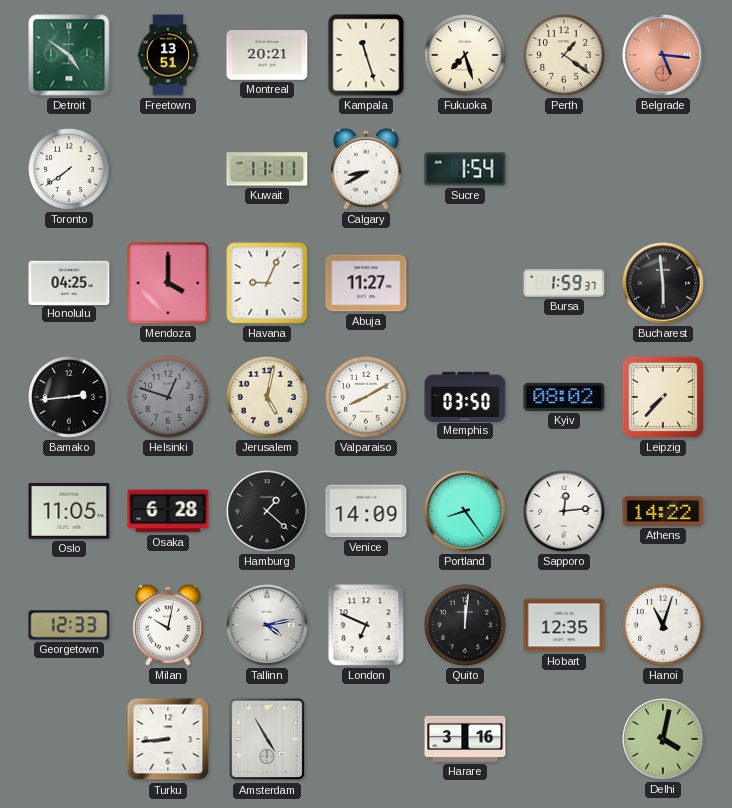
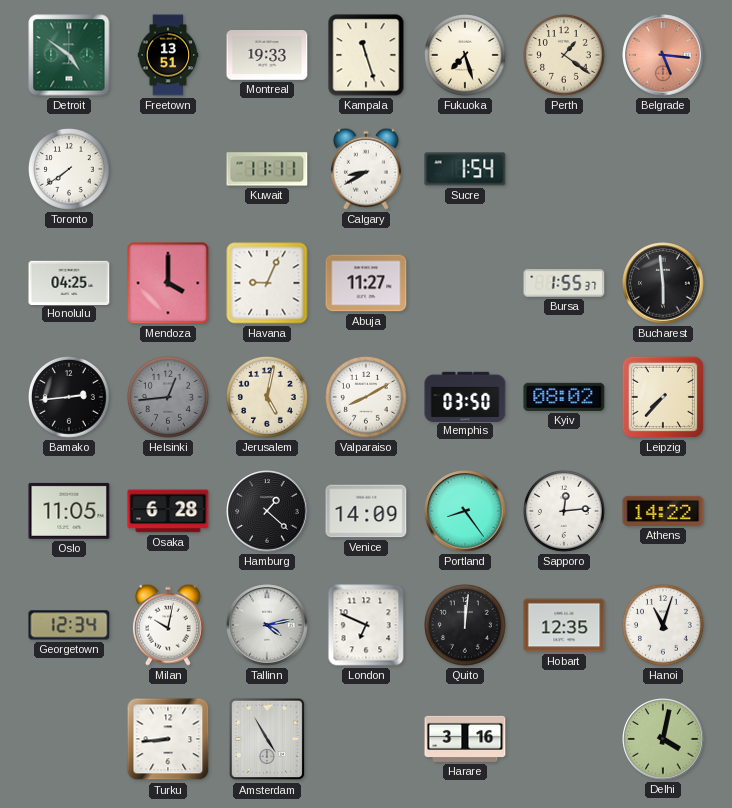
Montreal: 20:21 -> 19:33
Bursa: 1:59 -> 1:55
Helsinki: 12:48 -> 12:44
Georgetown: 12:33 -> 12:34
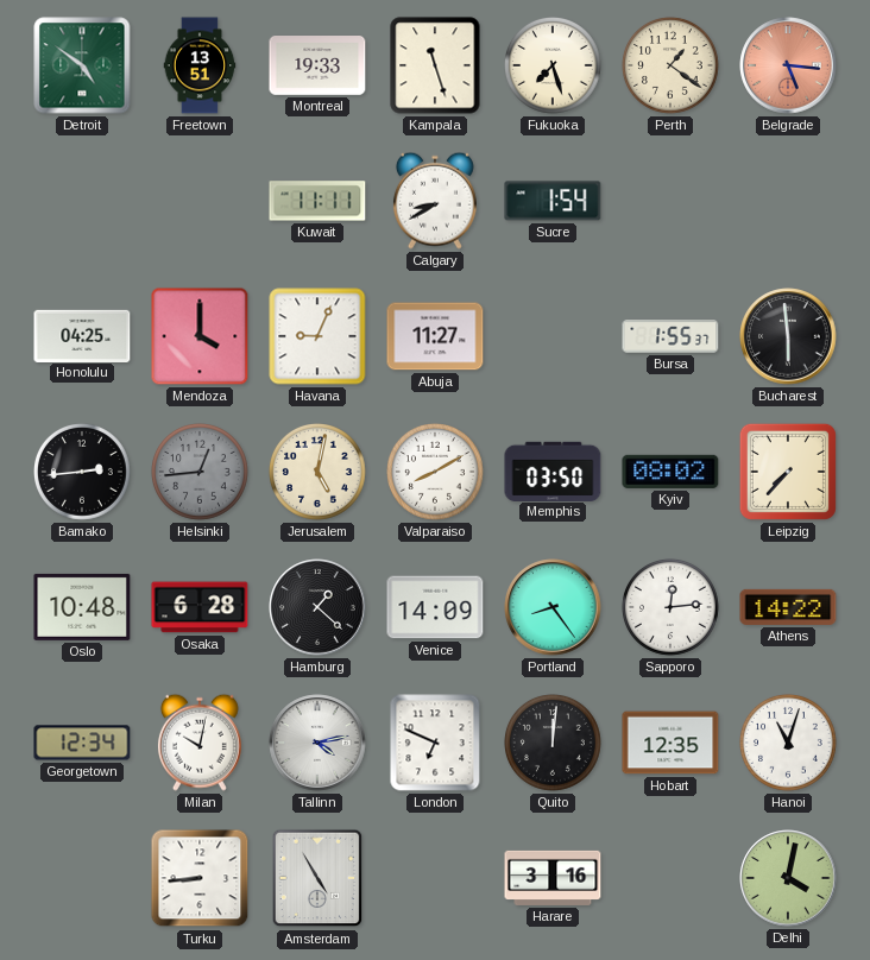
Toronto: 7:39 -> none
Oslo: 11:05 -> 10:48
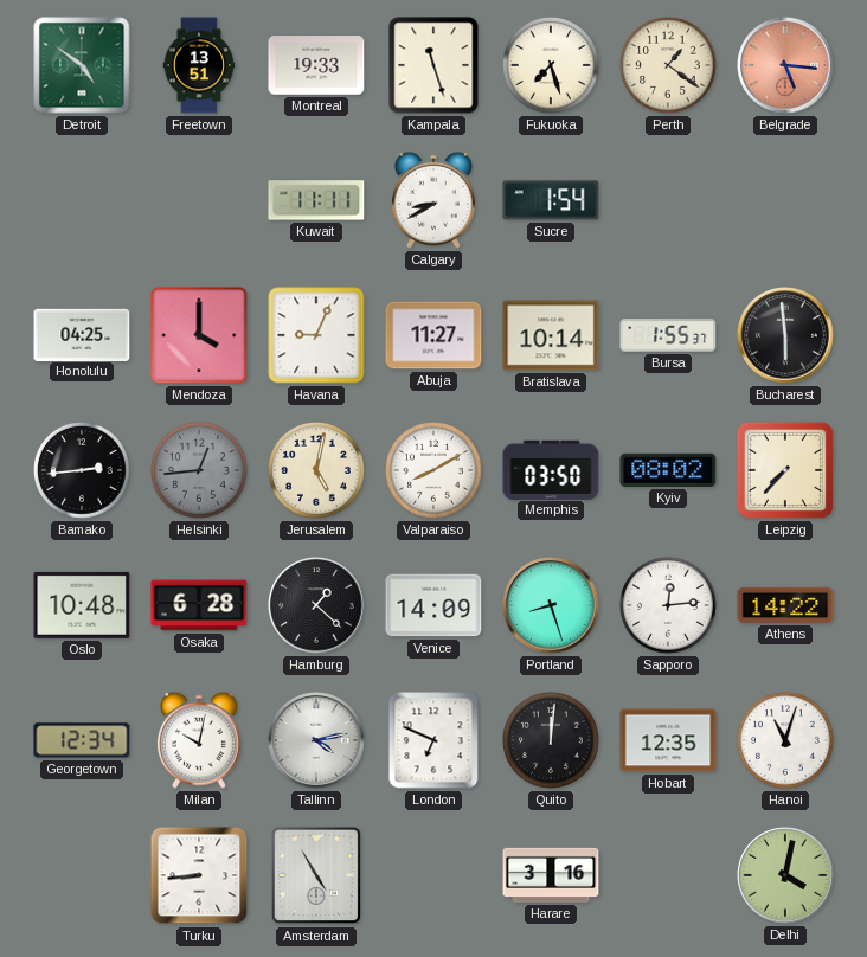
Bratislava: none -> 10:14
Portland: 8:24 -> 8:27
